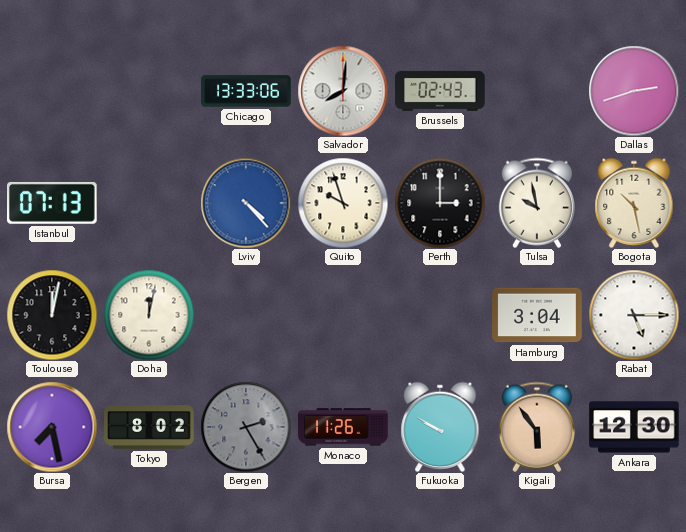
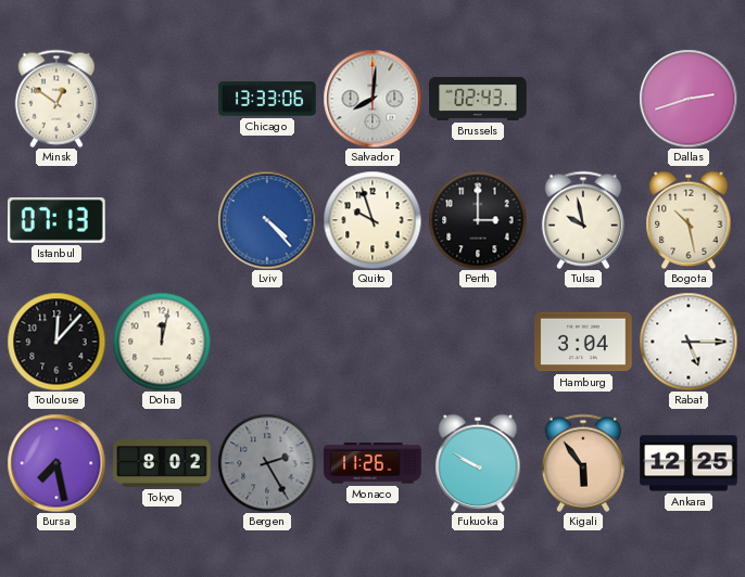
Minsk: none -> 12:51
Toulouse: 12:02 -> 12:07
Ankara: 12:30 -> 12:25
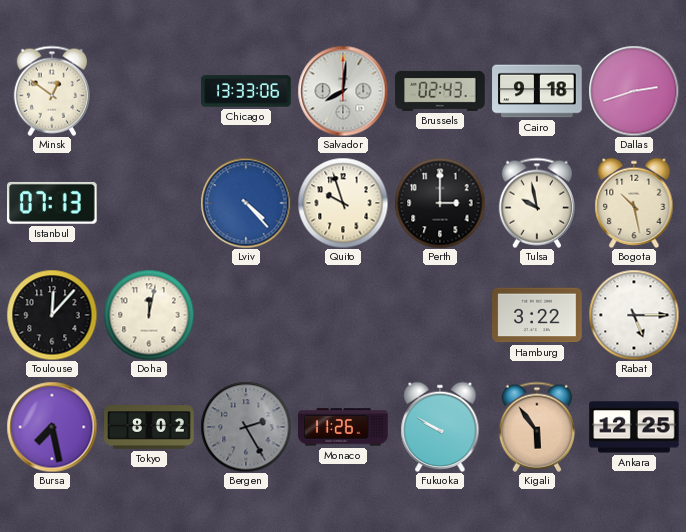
Cairo: none -> 9:18
Hamburg: 3:04 -> 3:22
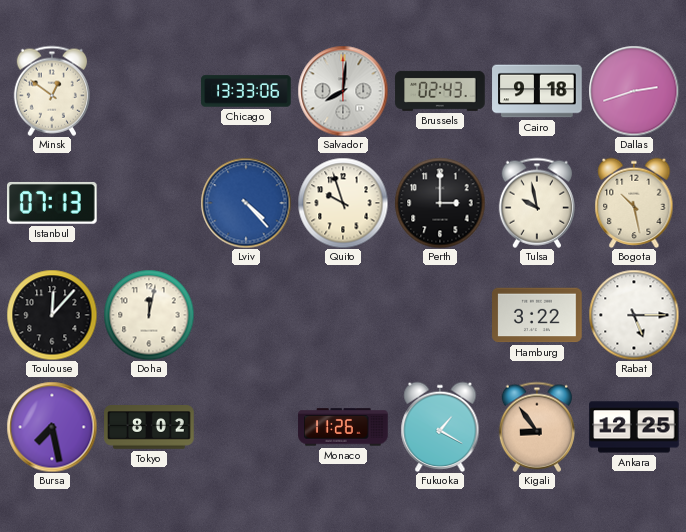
Bergen: 2:25 -> none
Fukuoka: 9:50 -> 1:20
Kigali: 5:54 -> 8:54
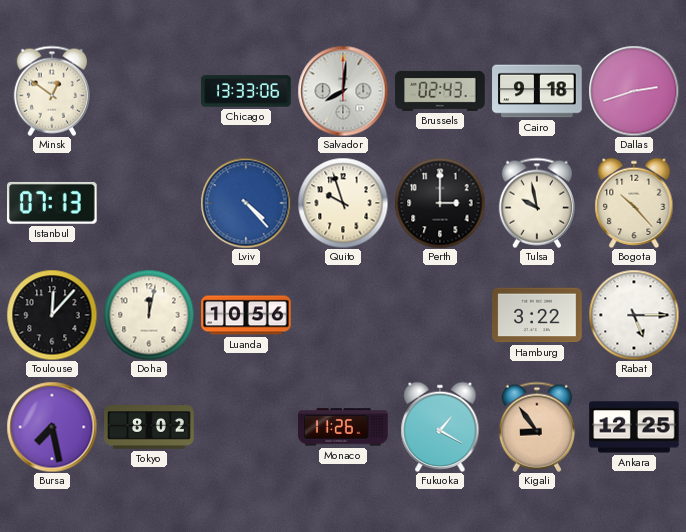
Bogota: 10:28 -> 10:23
Luanda: none -> 10:56
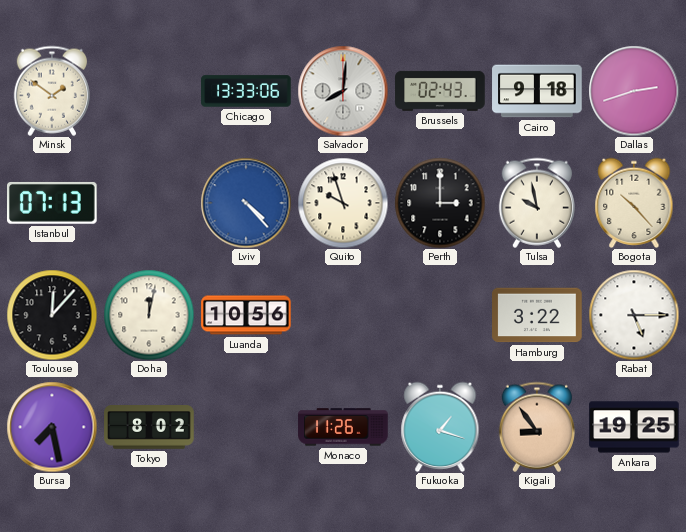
Minsk: 12:51 -> 1:51
Fukuoka: 1:20 -> 1:18
Ankara: 12:25 -> 19:25
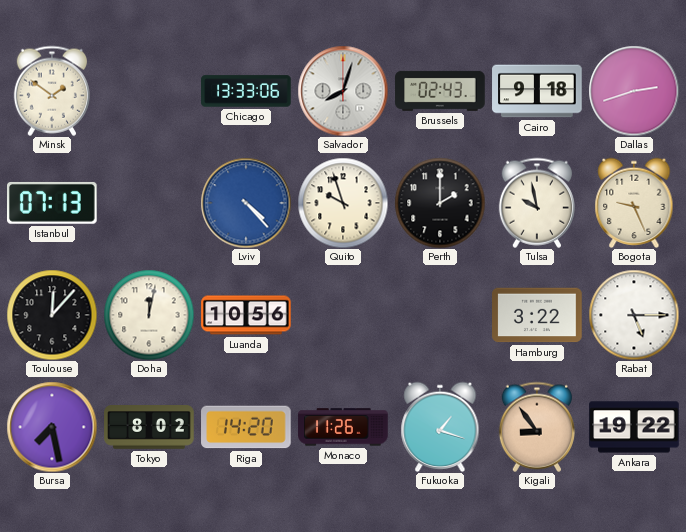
Salvador: 8:01 -> 8:03
Perth: 3:00 -> 2:00
Bogota: 10:23 -> 9:26
Riga: none -> 14:20
Ankara: 19:25 -> 19:22
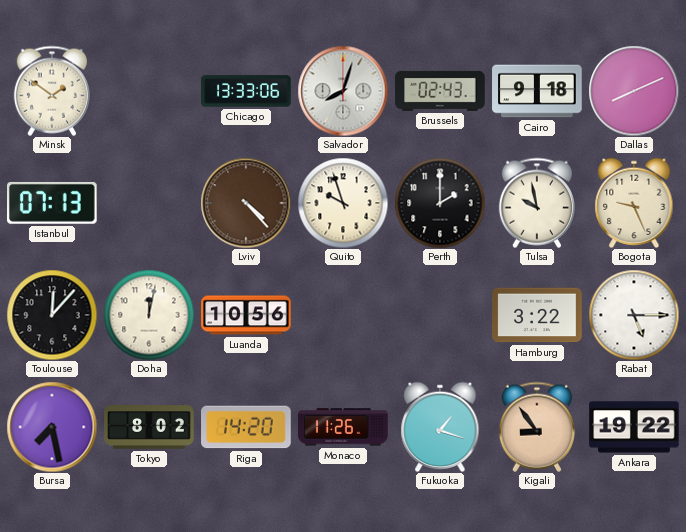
Dallas: 2:42 -> 8:11
Lviv dial: blue -> brown
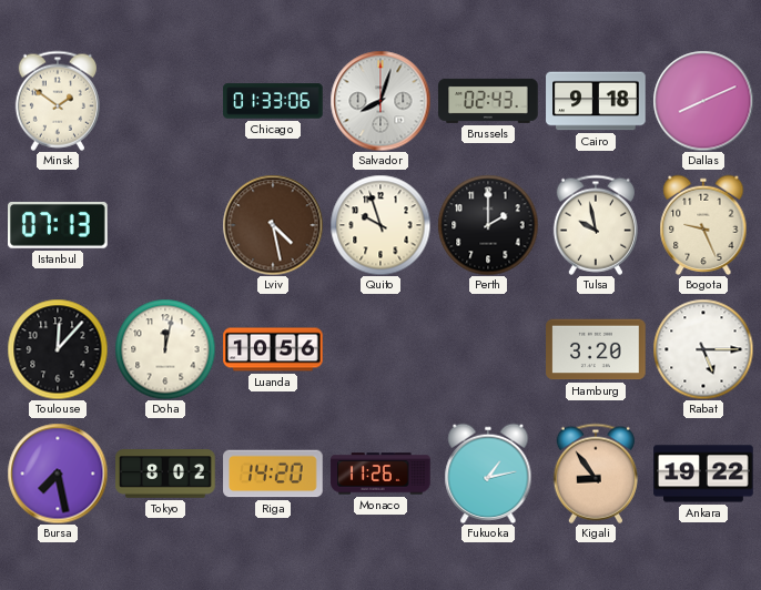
Chicago: 13:33 -> 01:33
Lviv: 4:23 -> 4:28
Hamburg: 3:22 -> 3:20
Fukuoka: 1:18 -> 1:13
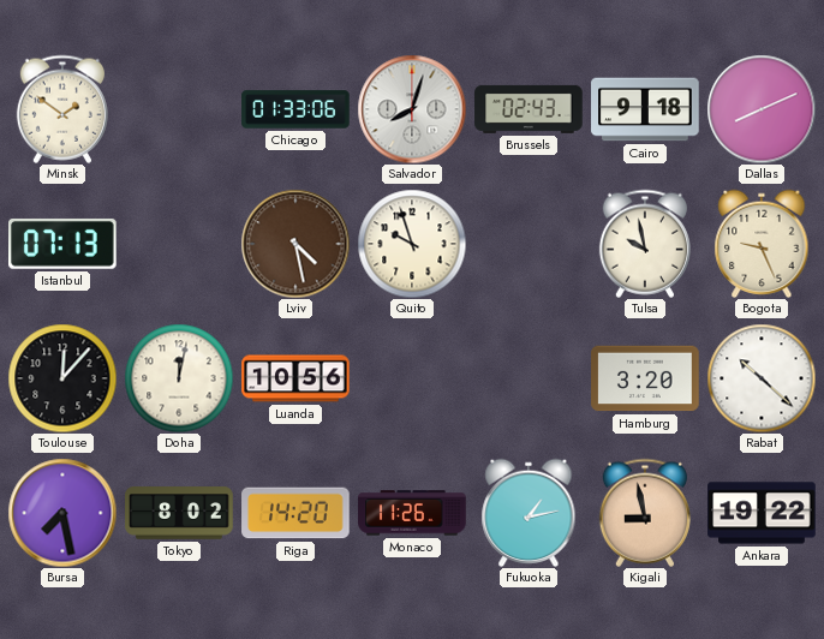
Perth: 2:00 -> none
Rabat: 5:15 -> 10:22
Kigali: 8:54 -> 8:58
